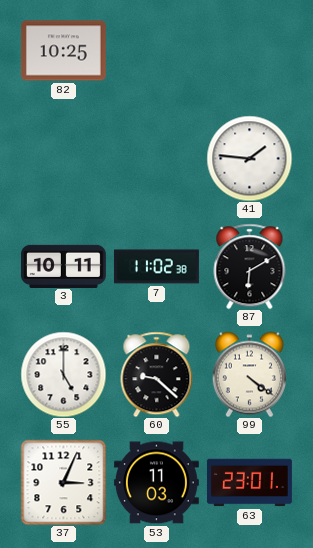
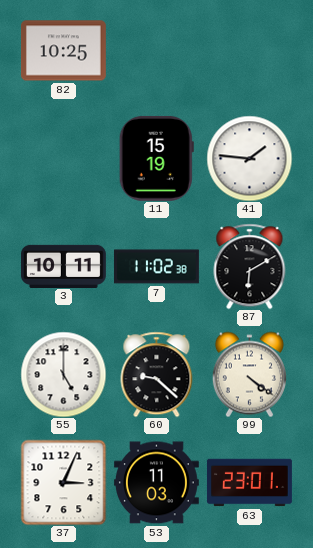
11: none -> 15:19
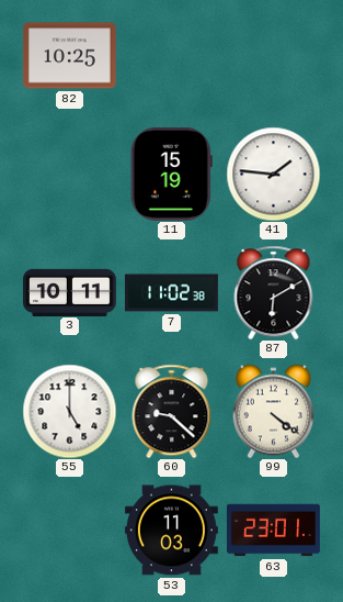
37: 3:04 -> none
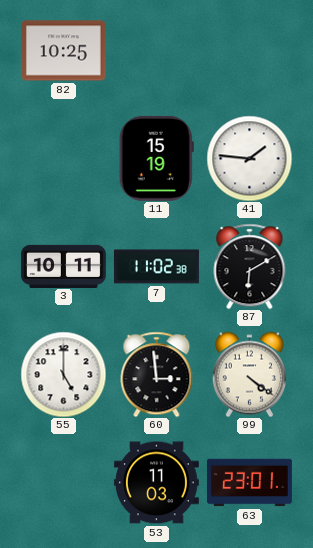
60: 9:22 -> 2:59
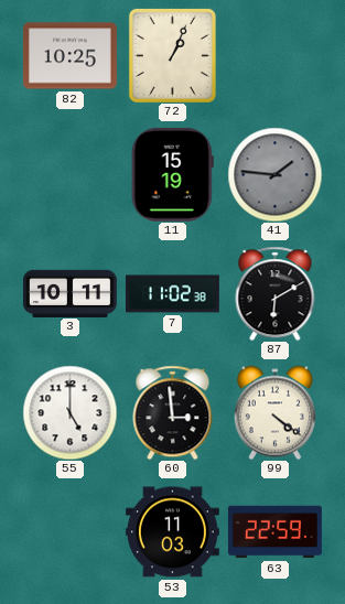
72: none -> 1:04
41 dial: white -> grey
63: 23:01 -> 22:59
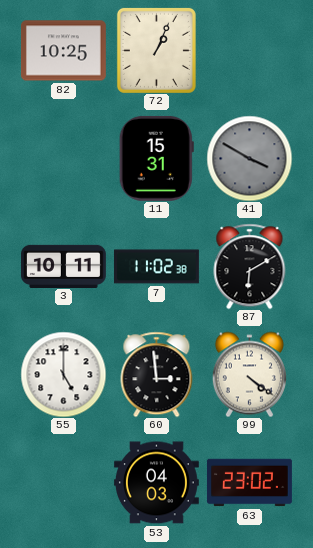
11: 15:19 -> 15:31
41: 1:46 -> 3:50
53: 11:03 -> 04:03
63: 22:59 -> 23:02
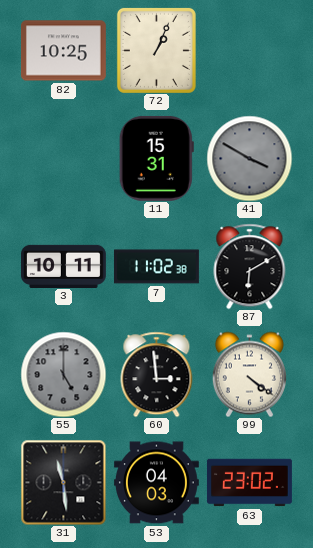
55 dial: white -> grey
31: none -> 11:29
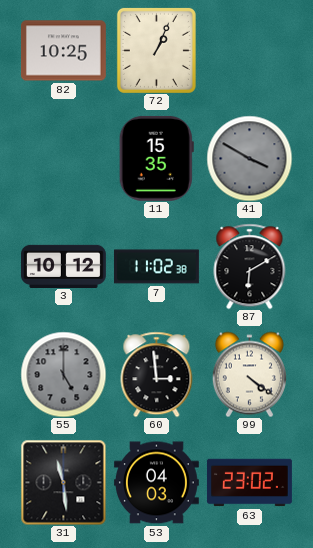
11: 15:31 -> 15:35
3: 10:11 -> 10:12
